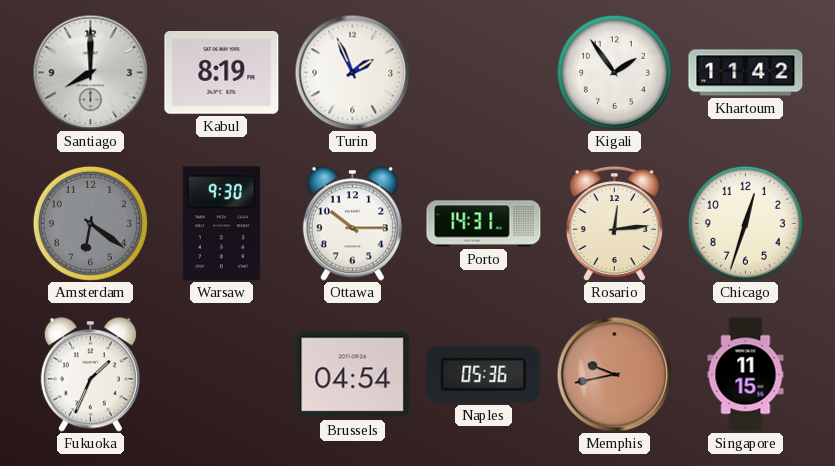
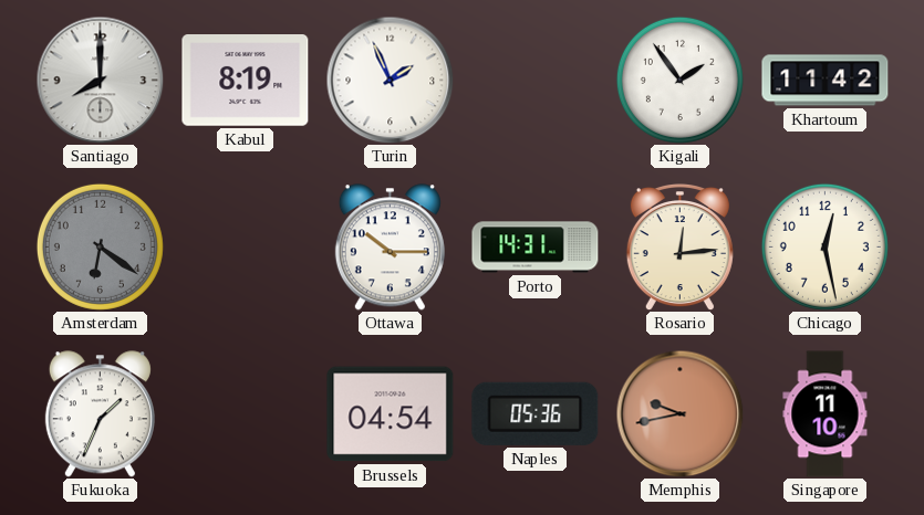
Warsaw: 9:30 -> none
Chicago: 12:33 -> 12:28
Singapore: 11:15 -> 11:10
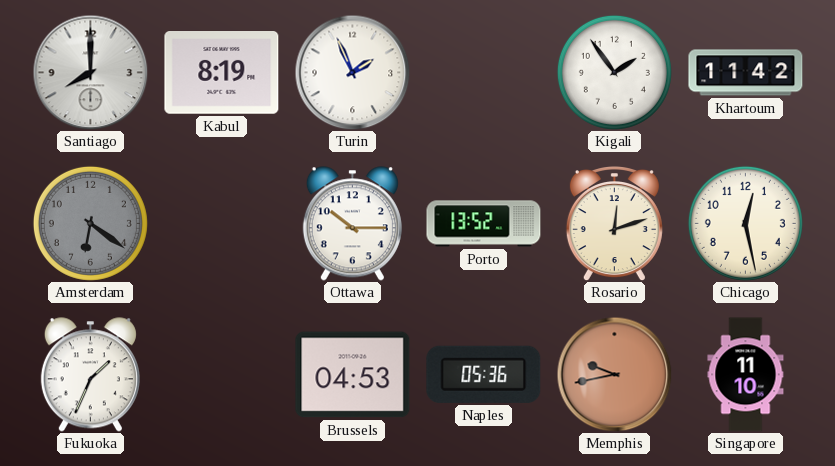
Porto: 14:31 -> 13:52
Rosario: 12:14 -> 12:12
Brussels: 04:54 -> 04:53
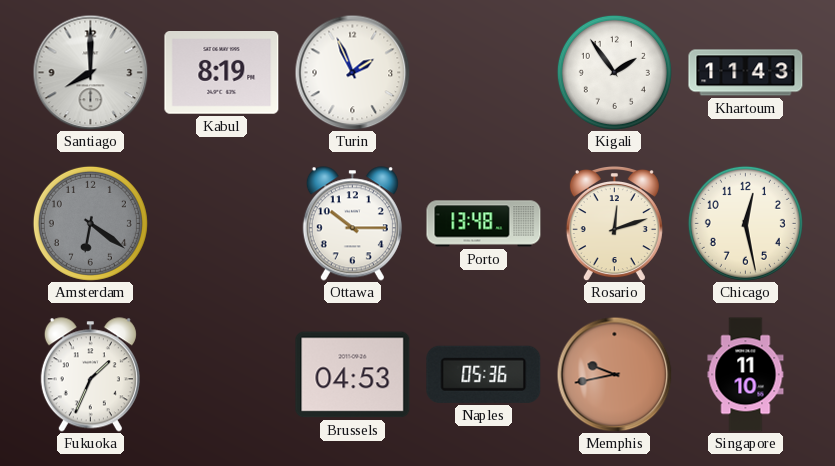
Khartoum: 11:42 -> 11:43
Porto: 13:52 -> 13:48
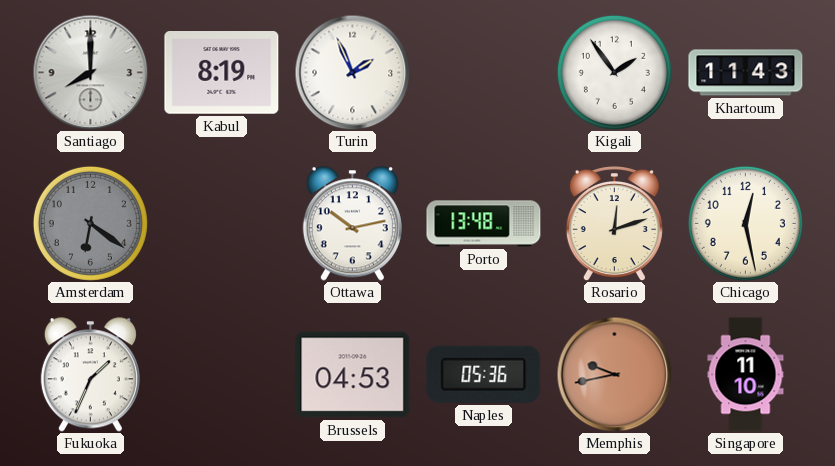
Ottawa: 10:15 -> 10:13
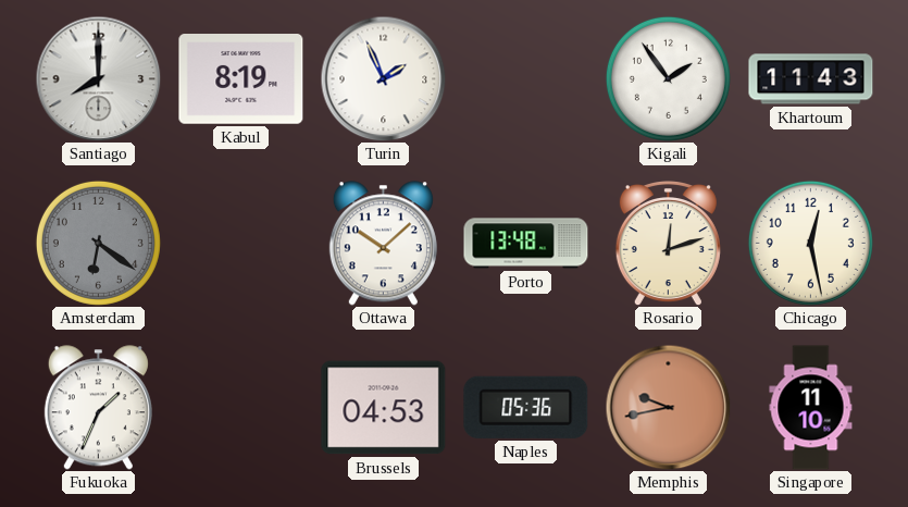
Ottawa: 10:13 -> 10:08
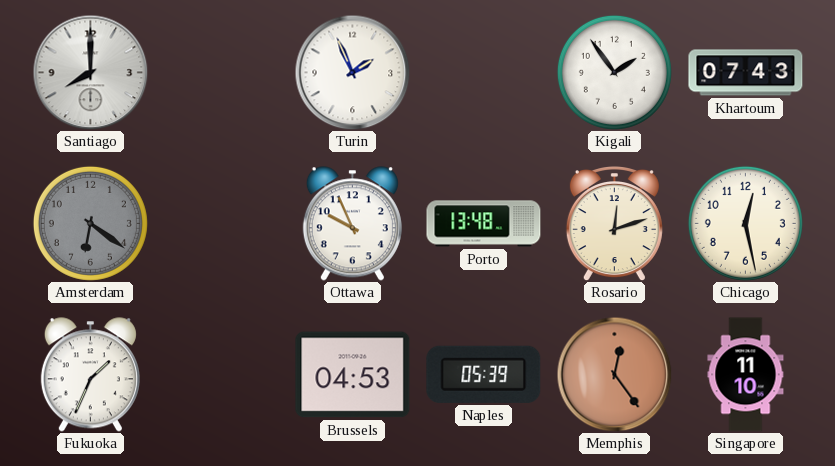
Kabul: 8:19 -> none
Khartoum: 11:43 -> 07:43
Ottawa: 10:08 -> 9:56
Naples: 05:36 -> 05:39
Memphis: 9:43 -> 12:24
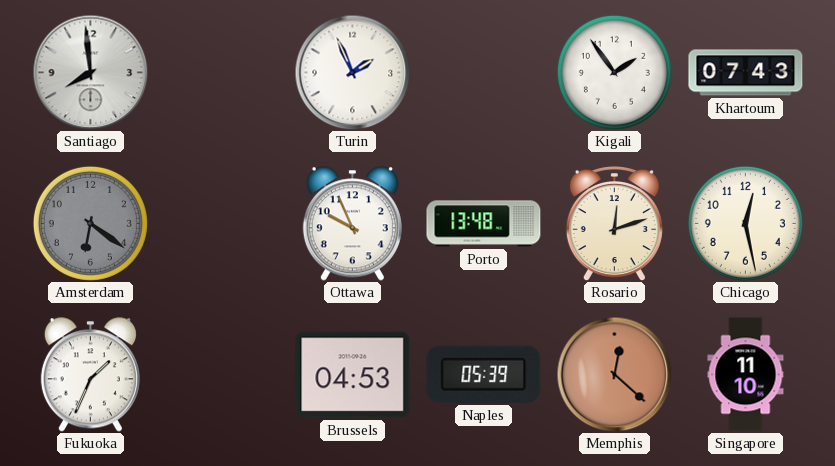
Santiago: 8:00 -> 7:59
Memphis: 12:24 -> 12:22
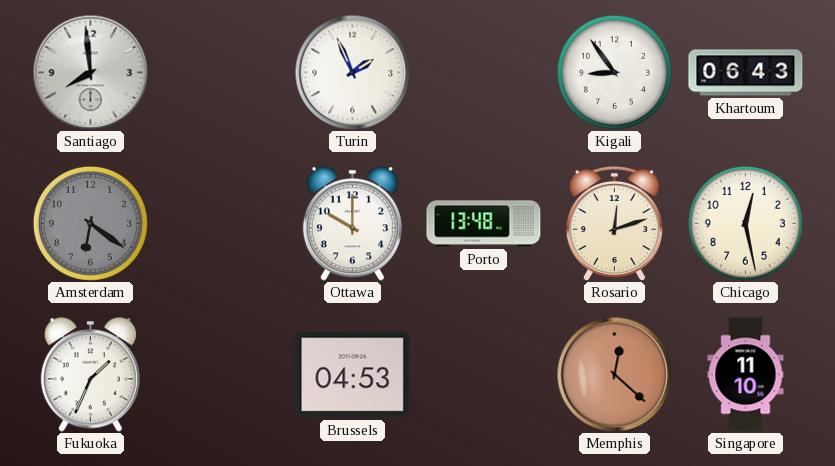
Kigali: 1:54 -> 8:54
Khartoum: 07:43 -> 06:43
Ottawa: 9:56 -> 10:00
Naples: 05:39 -> none
